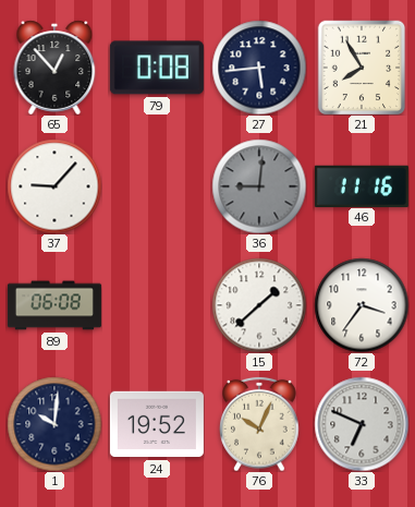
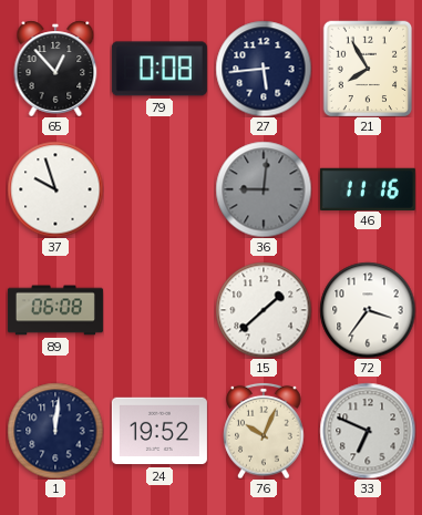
37: 9:07 -> 9:57
1: 10:01 -> 12:01
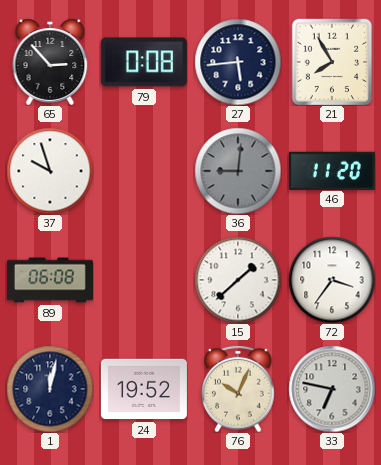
65: 12:53 -> 2:53
46: 11:16 -> 11:20
1: 12:01 -> 12:02
33: 6:49 -> 6:47
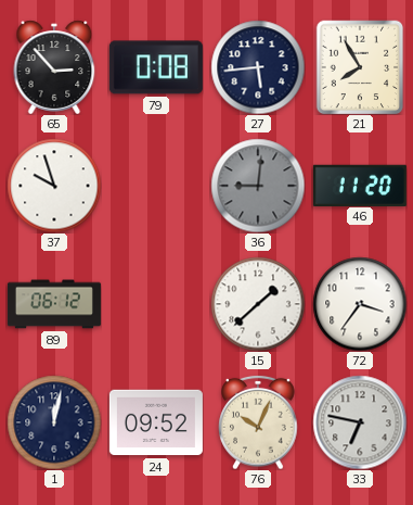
89: 06:08 -> 06:12
24: 19:52 -> 09:52
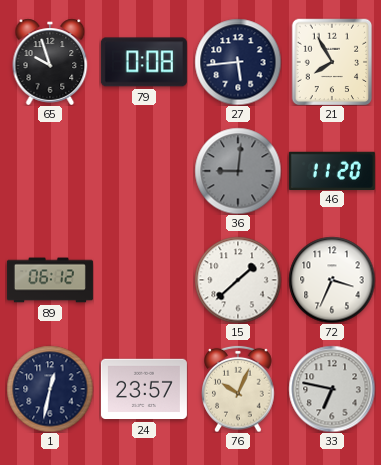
65: 2:53 -> 9:57
37: 9:57 -> none
72: 3:36 -> 3:34
1: 12:02 -> 12:32
24: 09:52 -> 23:57
